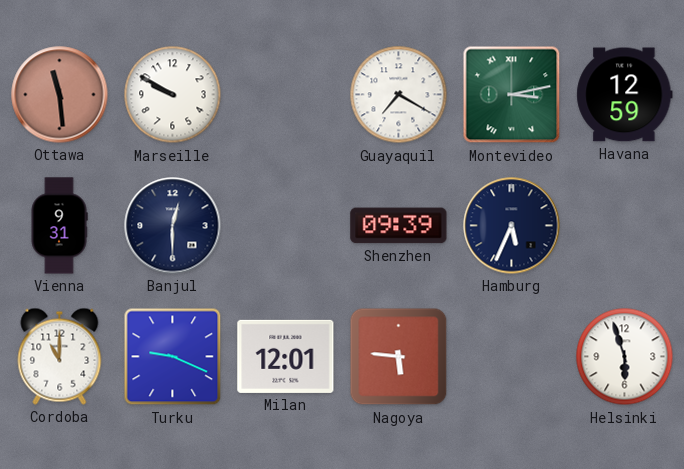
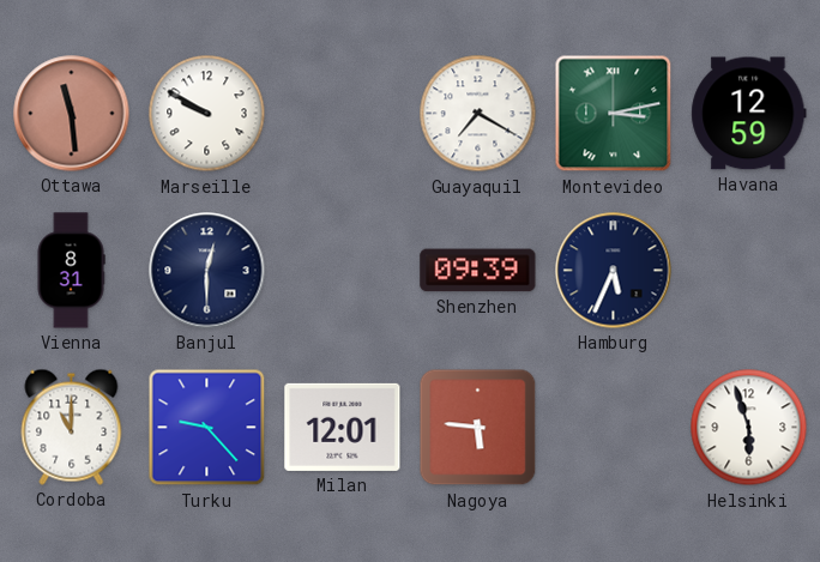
Vienna: 9:31 -> 8:31
Turku: 9:19 -> 9:23
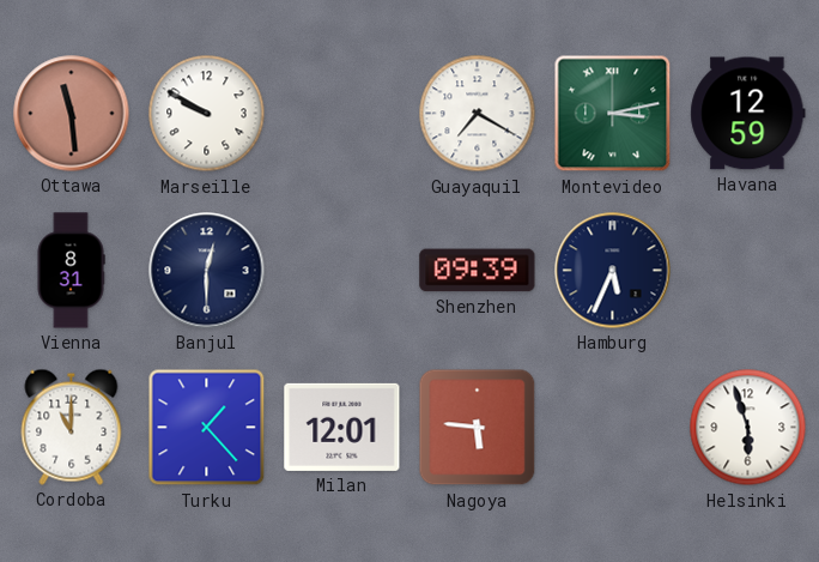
Turku: 9:23 -> 1:23
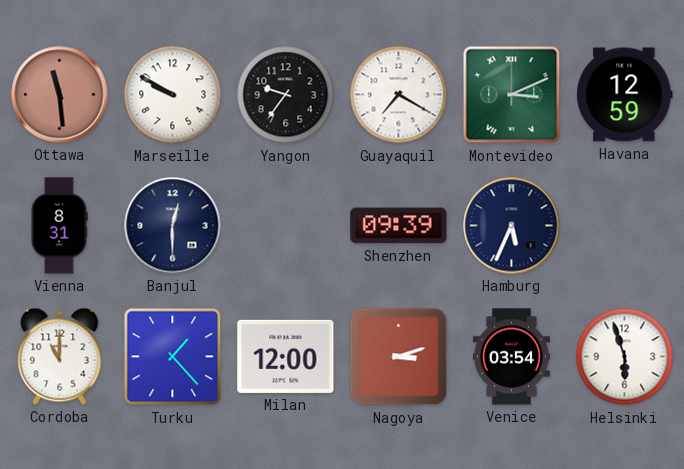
Yangon: none -> 9:36
Montevideo: 3:13 -> 3:11
Milan: 12:01 -> 12:00
Nagoya: 5:46 -> 3:12
Venice: none -> 03:54
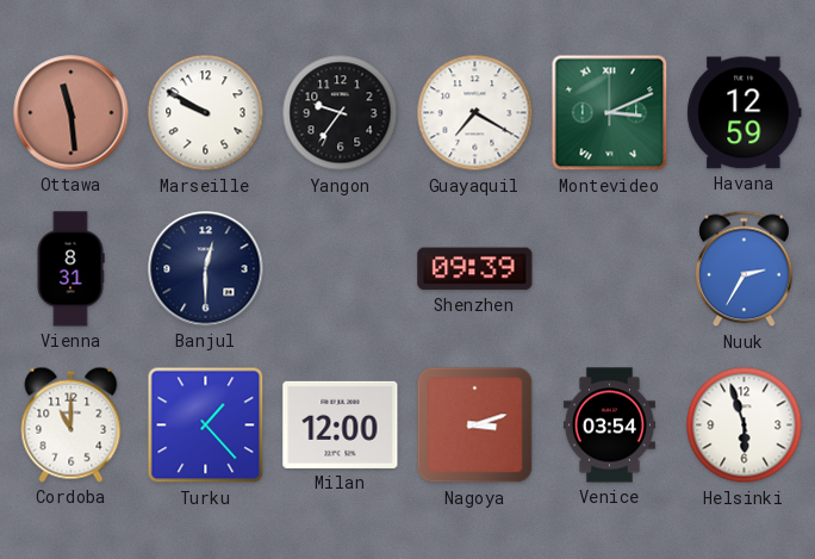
Hamburg: 5:34 -> none
Nuuk: none -> 2:35
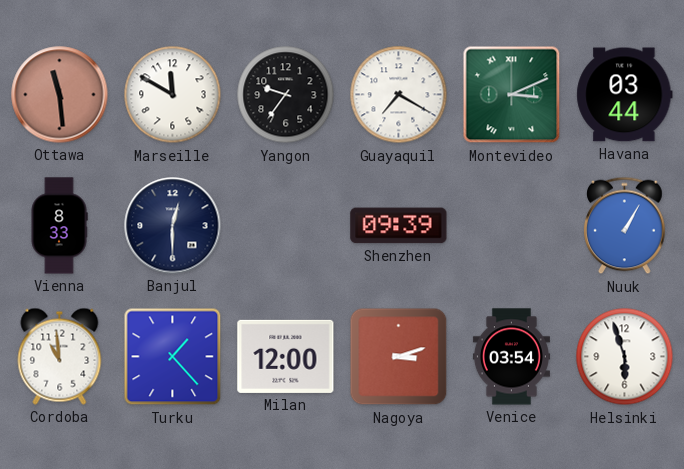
Marseille: 9:50 -> 11:50
Havana: 12:59 -> 03:44
Vienna: 8:31 -> 8:33
Nuuk: 2:35 -> 1:05
Cordoba: 11:00 -> 10:59
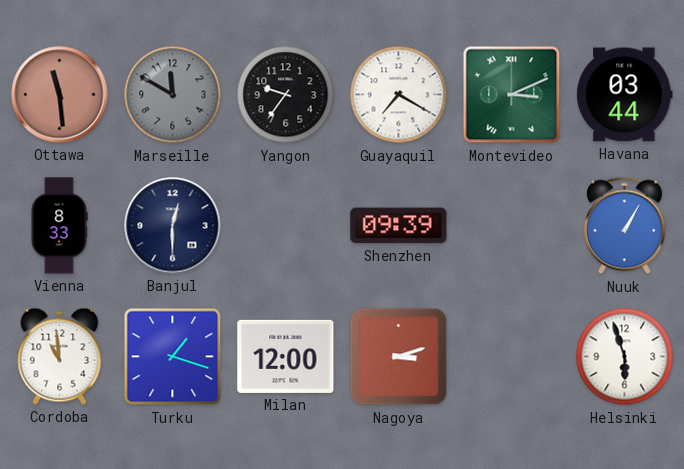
Marseille dial: white -> grey
Turku: 1:23 -> 1:18
Venice: 03:54 -> none
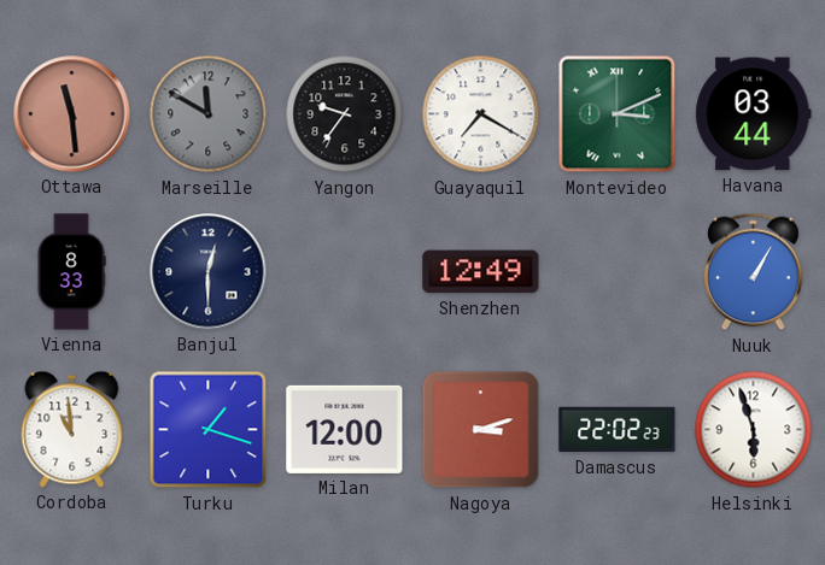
Shenzhen: 09:39 -> 12:49
Damascus: none -> 22:02
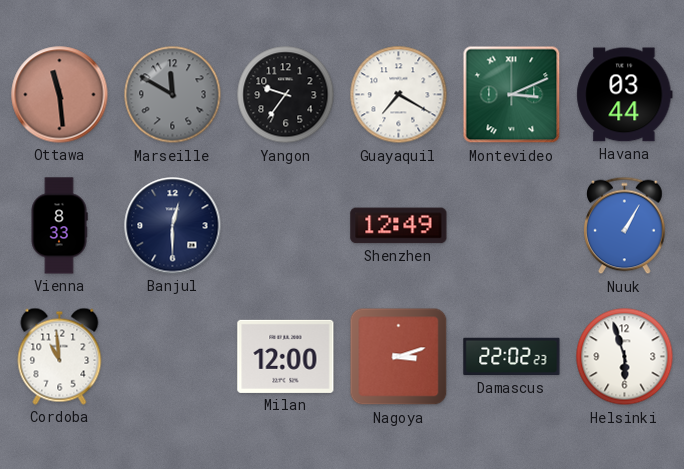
Turku: 1:18 -> none
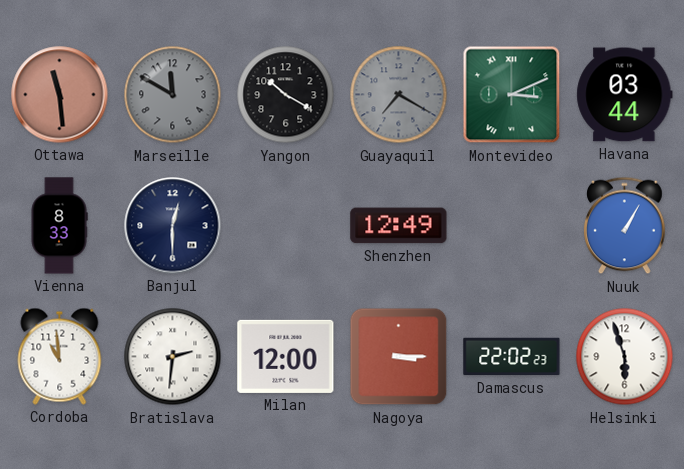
Yangon: 9:36 -> 10:20
Guayaquil dial: white -> grey
Bratislava: none -> 2:31
Nagoya: 3:12 -> 3:15
